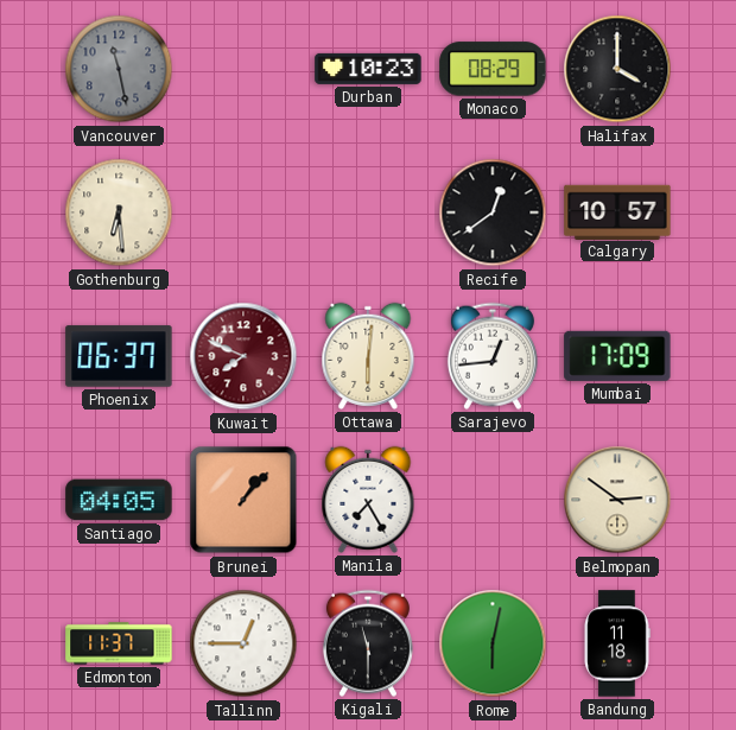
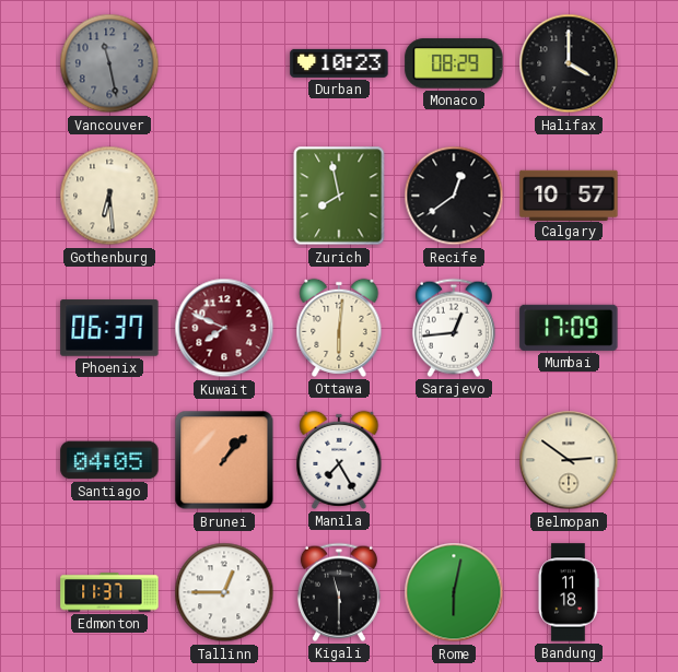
Zurich: none -> 7:58
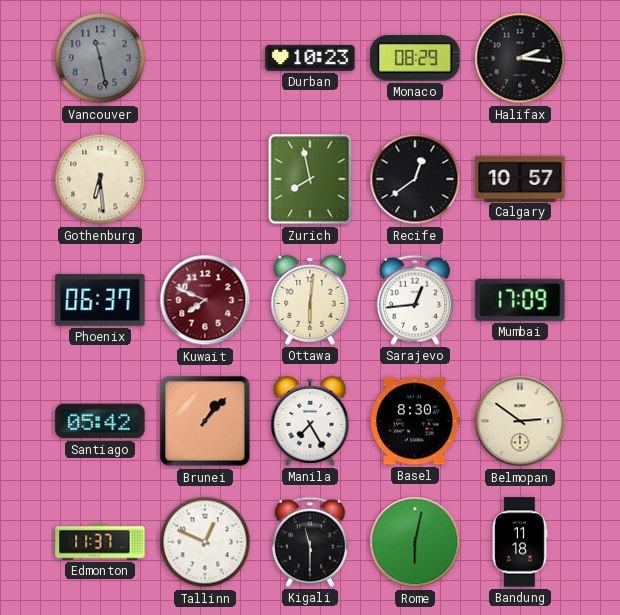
Halifax: 4:00 -> 2:16
Santiago: 04:05 -> 05:42
Basel: none -> 8:30
Tallinn: 12:45 -> 12:49
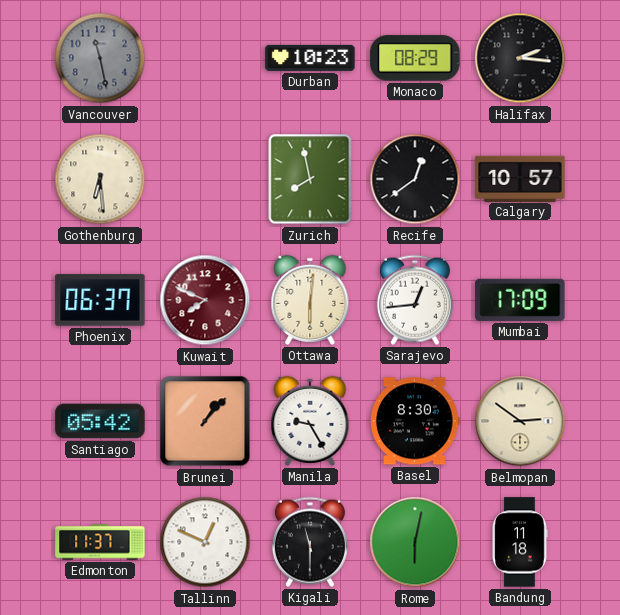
Manila: 7:25 -> 9:25
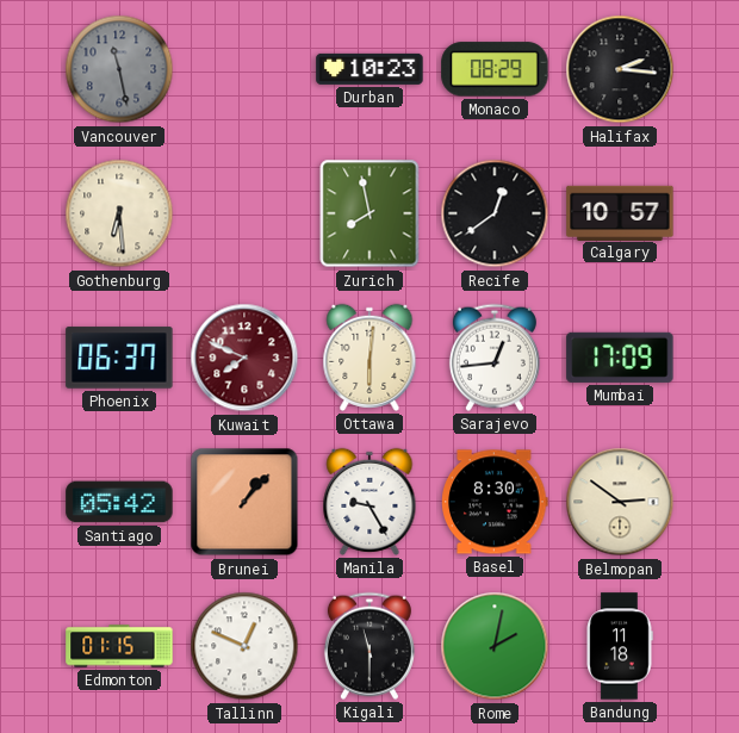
Edmonton: 11:37 -> 01:15
Rome: 6:02 -> 2:02
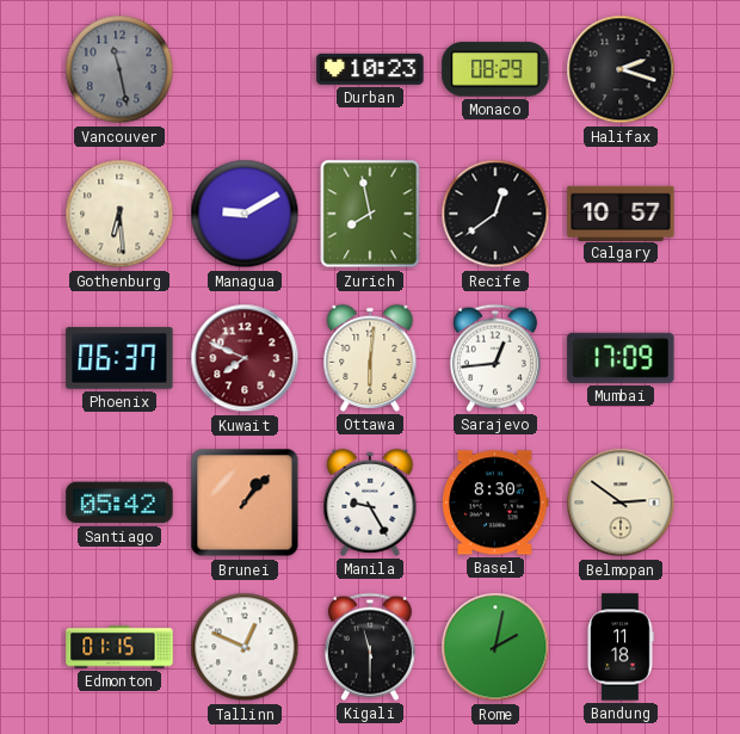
Halifax: 2:16 -> 2:18
Managua: none -> 9:10
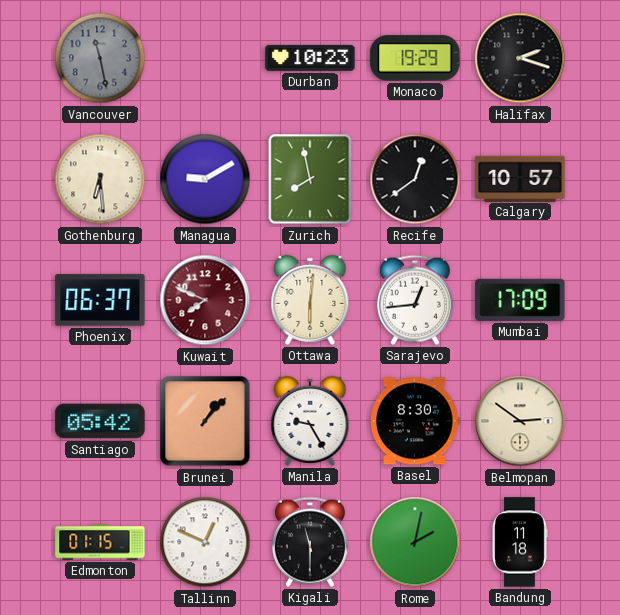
Monaco: 08:29 -> 19:29
